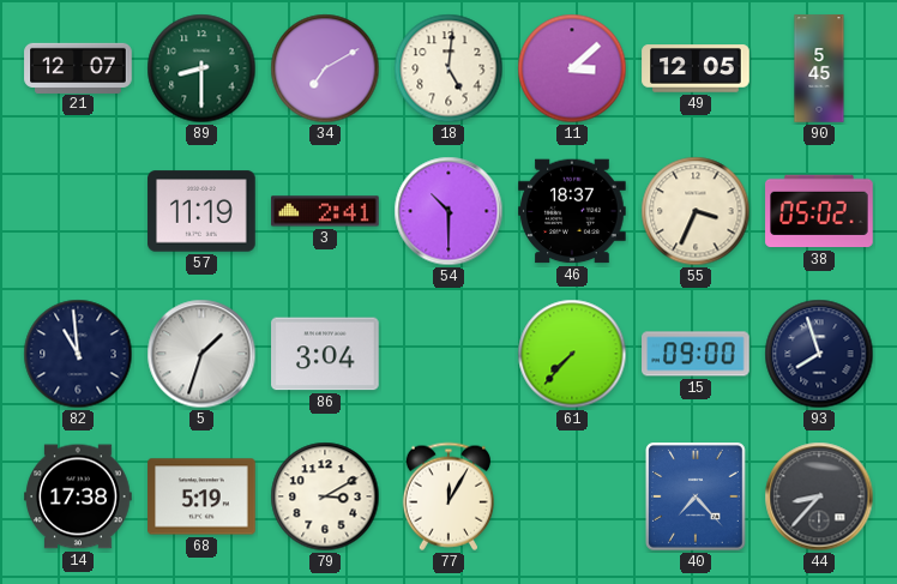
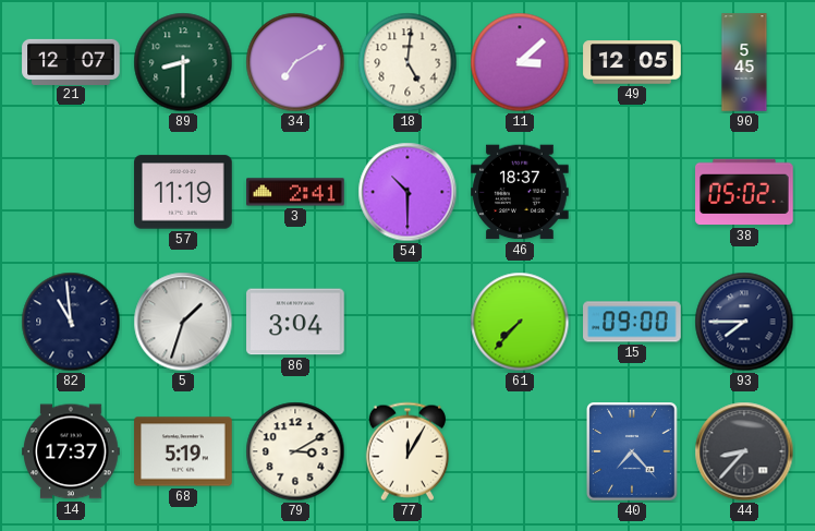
55: 3:34 -> none
93: 7:57 -> 7:45
14: 17:38 -> 17:37
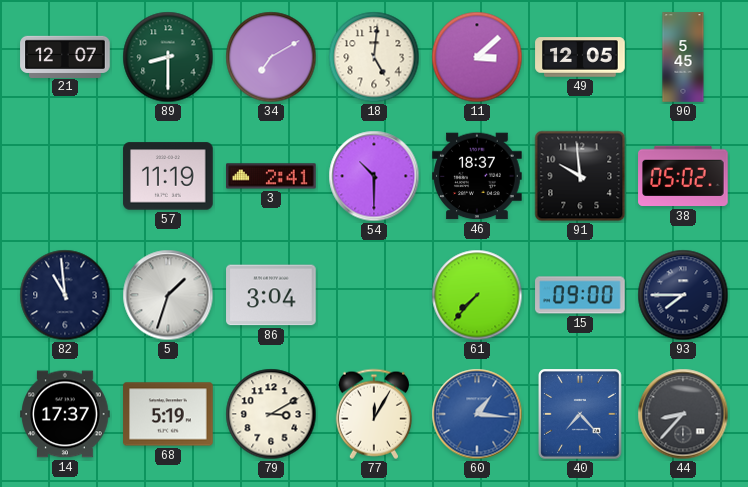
91: none -> 9:59
60: none -> 1:16
